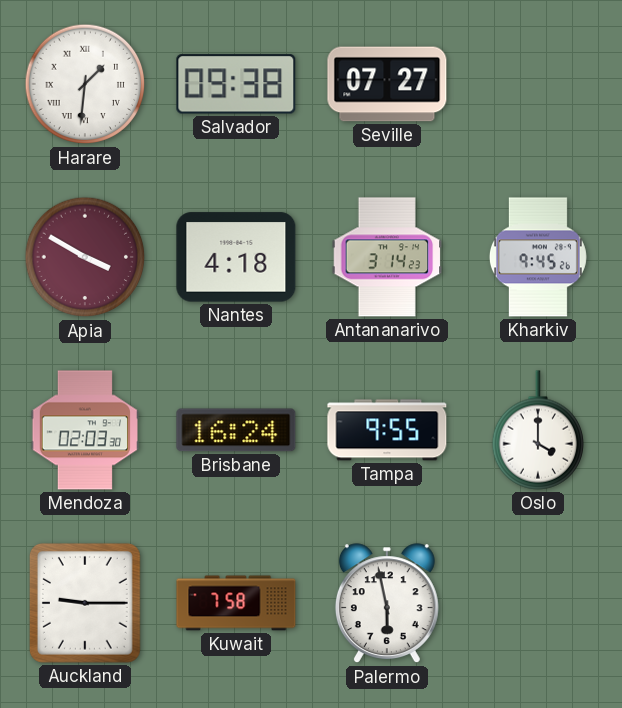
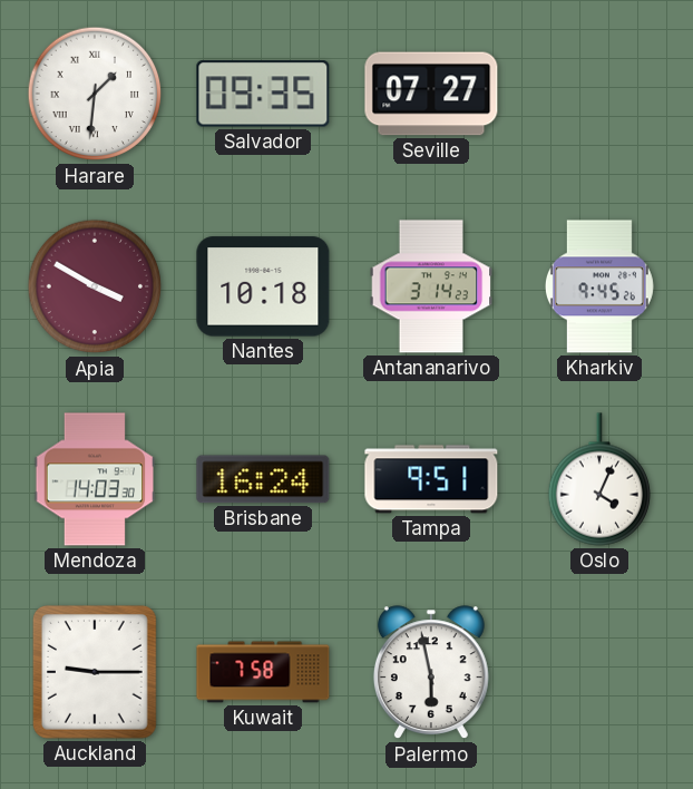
Salvador: 09:38 -> 09:35
Nantes: 4:18 -> 10:18
Mendoza: 02:03 -> 14:03
Tampa: 9:55 -> 9:51
Oslo: 4:00 -> 4:04
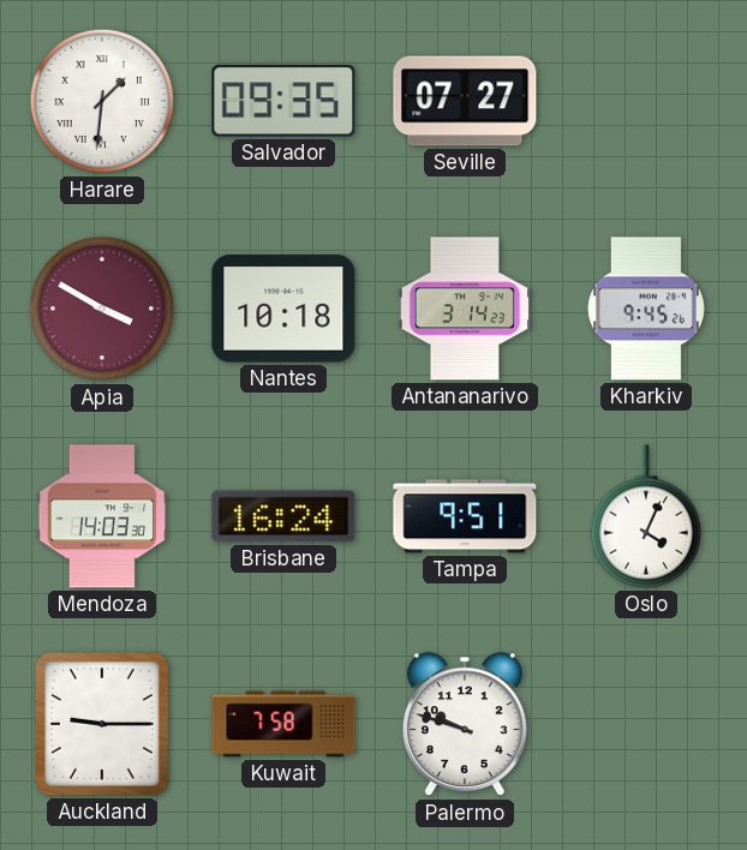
Palermo: 5:58 -> 9:48
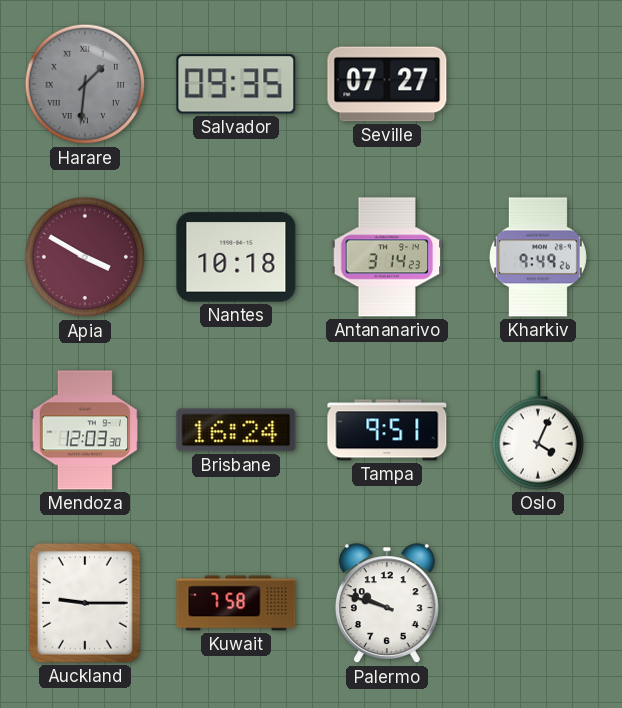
Harare dial: white -> grey
Kharkiv: 9:45 -> 9:49
Mendoza: 14:03 -> 12:03
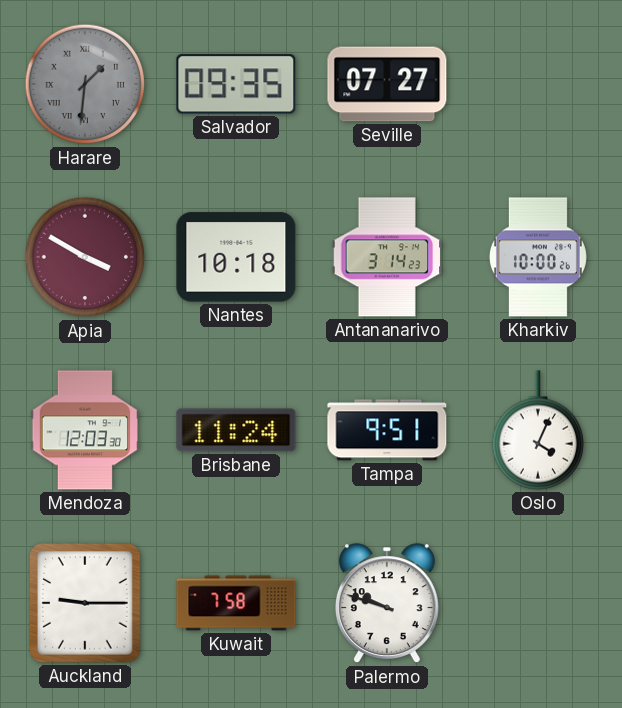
Kharkiv: 9:49 -> 10:00
Brisbane: 16:24 -> 11:24
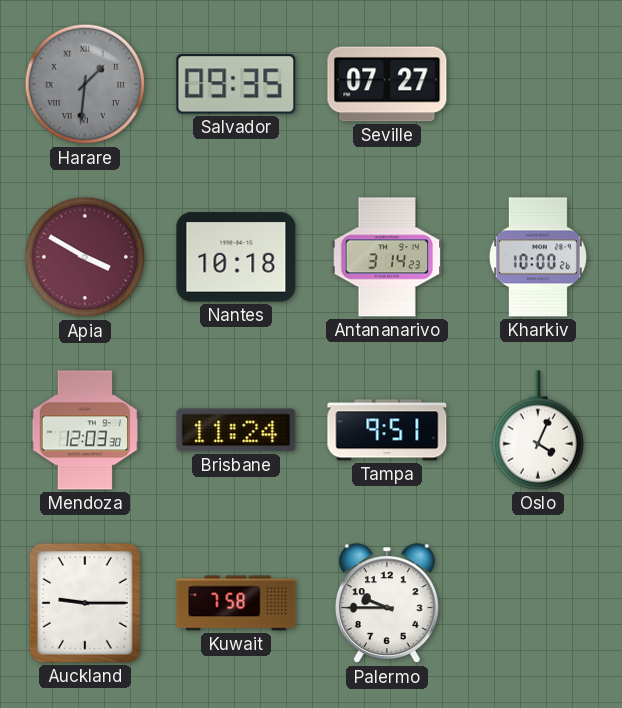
Palermo: 9:48 -> 9:45
